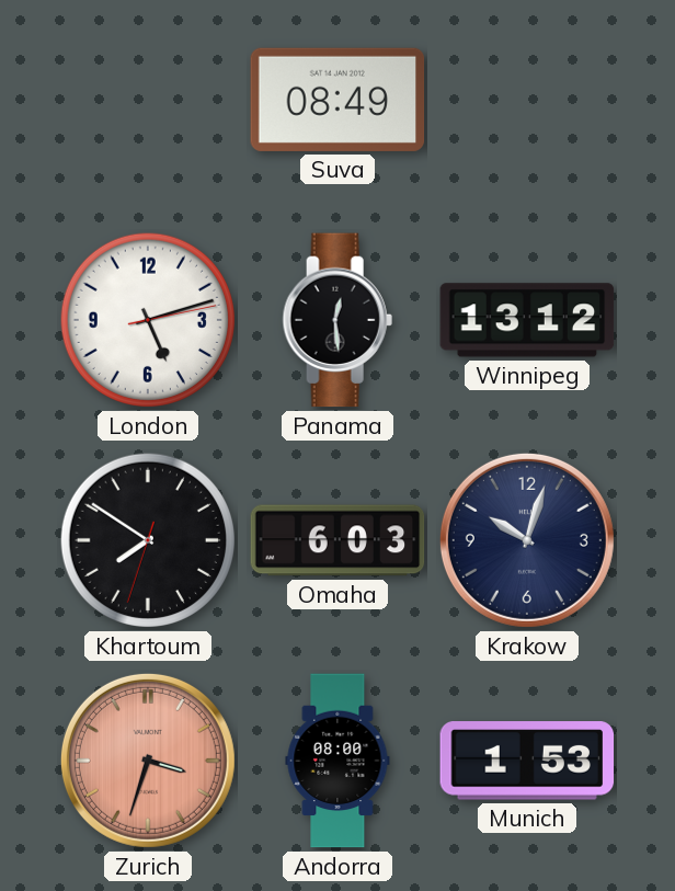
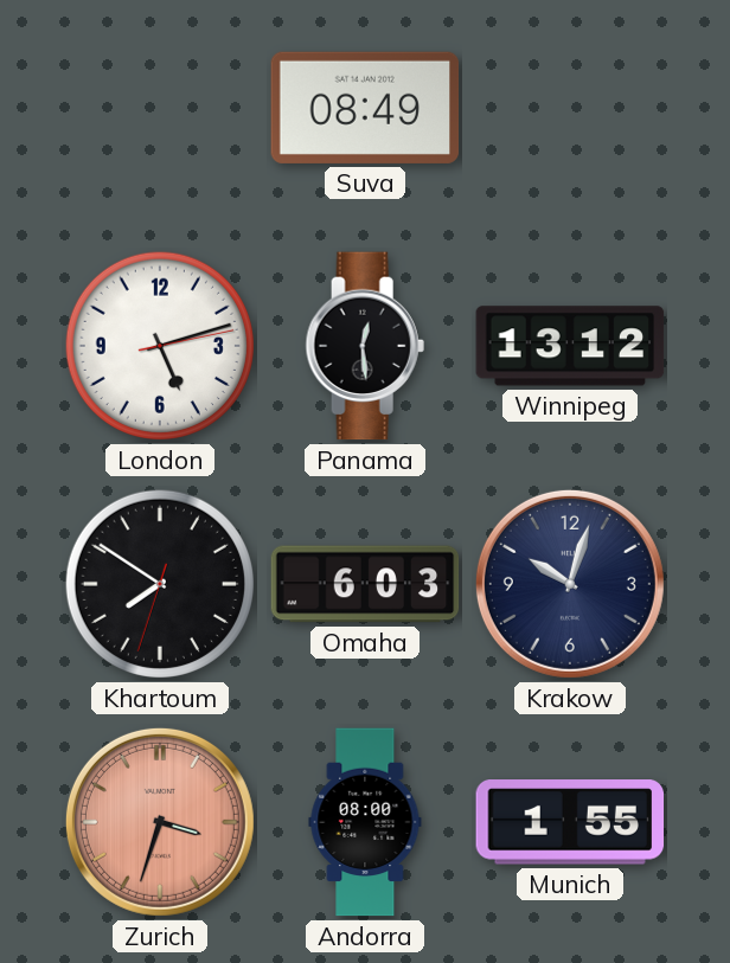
Munich: 1:53 -> 1:55
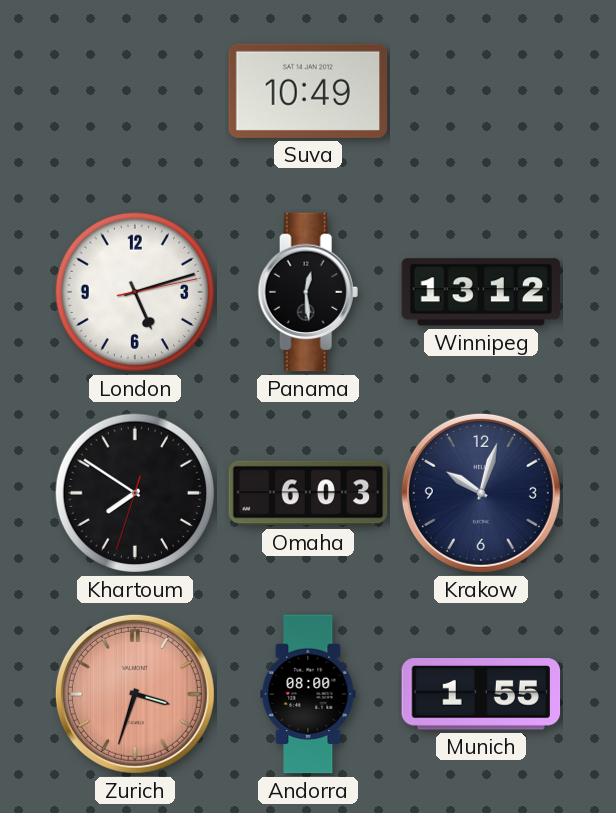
Suva: 08:49 -> 10:49
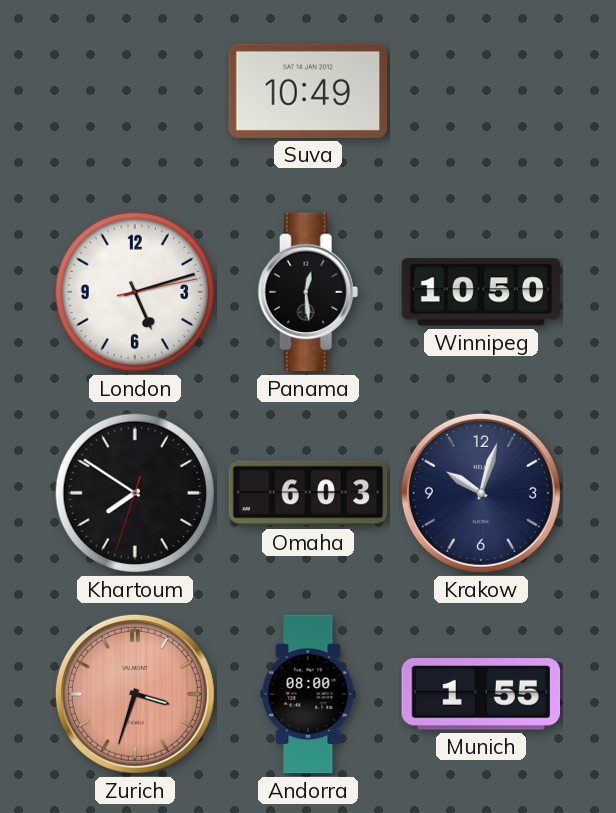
Winnipeg: 13:12 -> 10:50
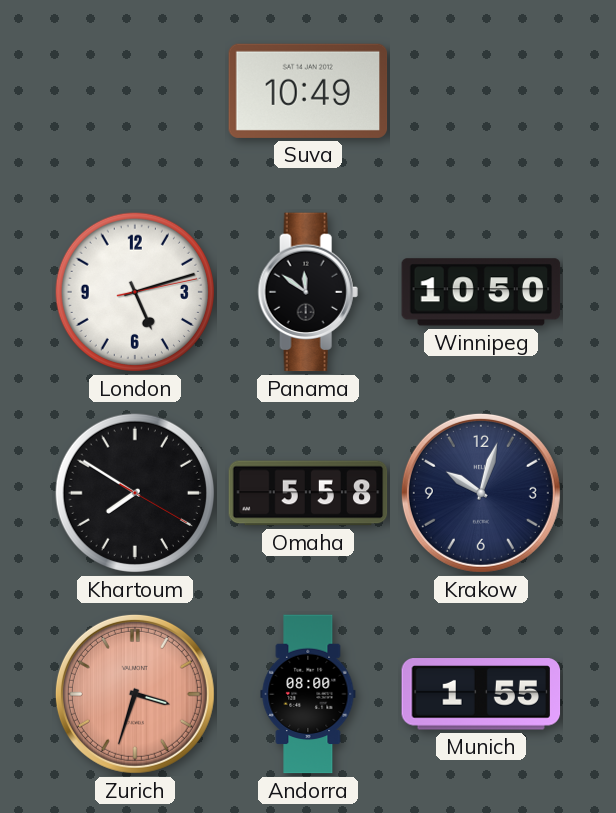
Panama: 12:29 -> 11:51
Khartoum: 7:50:33 -> 7:50:20
Omaha: 6:03 -> 5:58
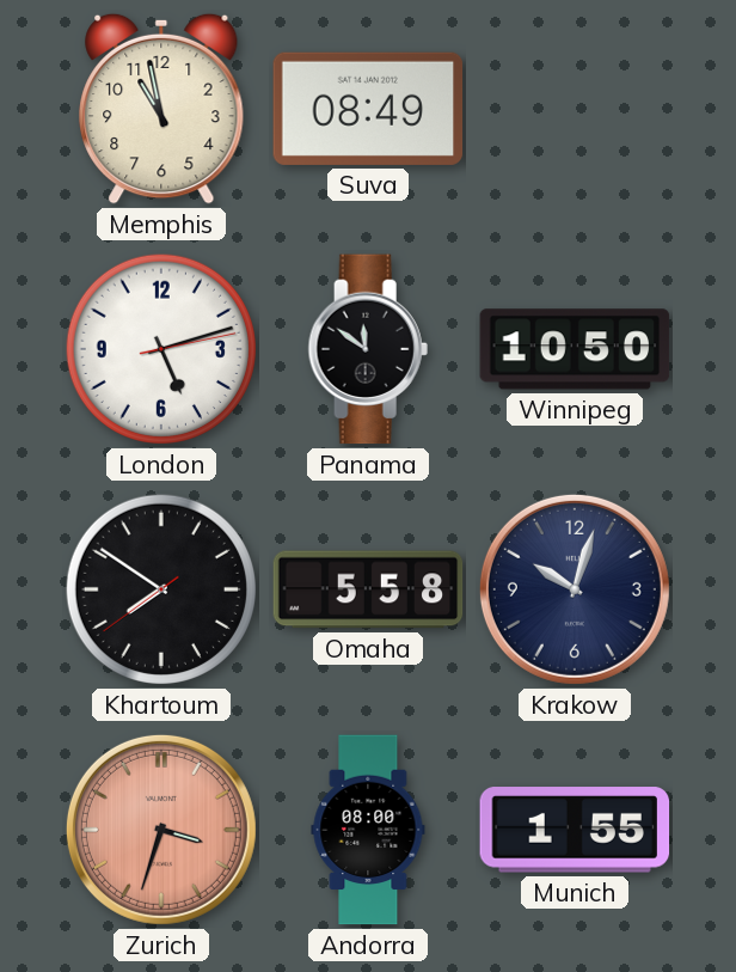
Memphis: none -> 10:58
Suva: 10:49 -> 08:49
Khartoum: 7:50:20 -> 7:50:39
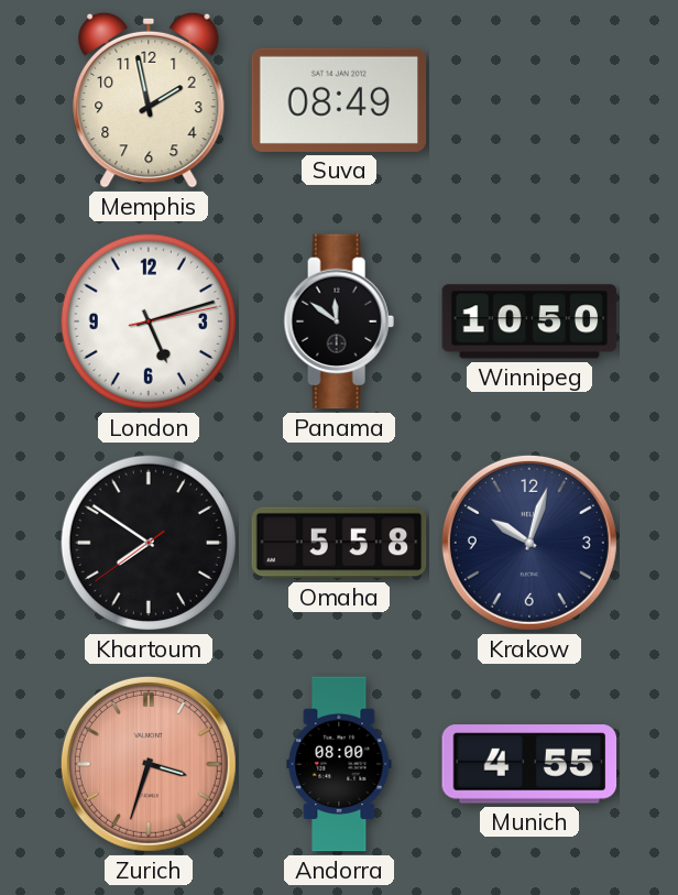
Memphis: 10:58 -> 1:58
Munich: 1:55 -> 4:55
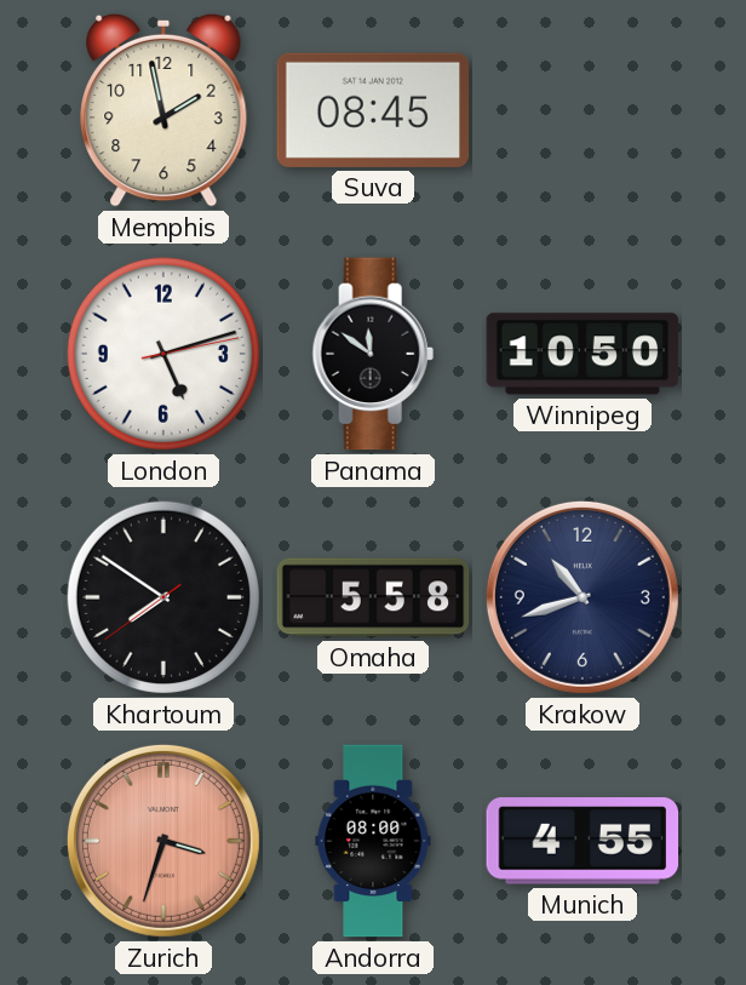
Suva: 08:49 -> 08:45
Krakow: 10:03 -> 10:42
